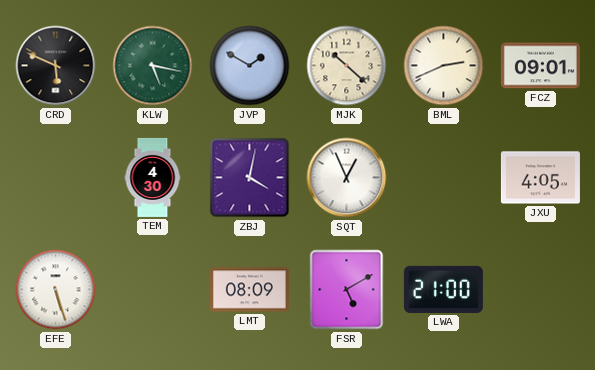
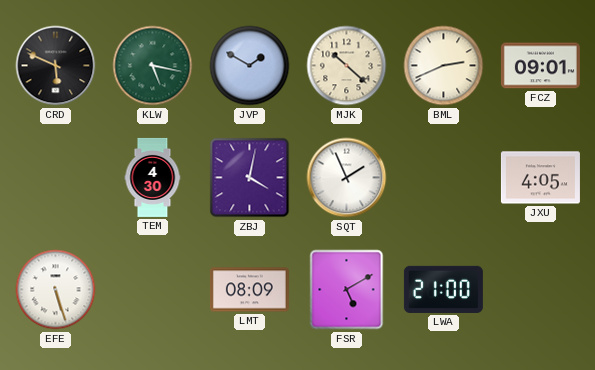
SQT: 12:56 -> 1:56
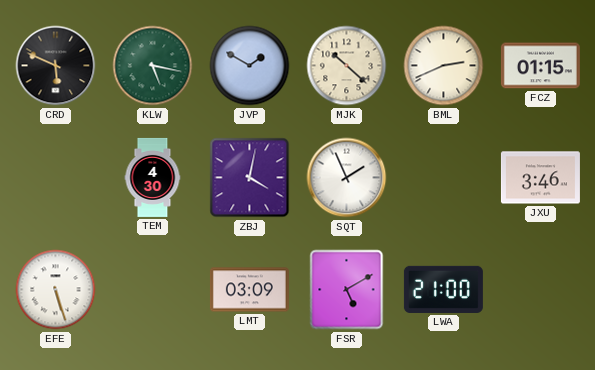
FCZ: 09:01 -> 01:15
JXU: 4:05 -> 3:46
LMT: 08:09 -> 03:09
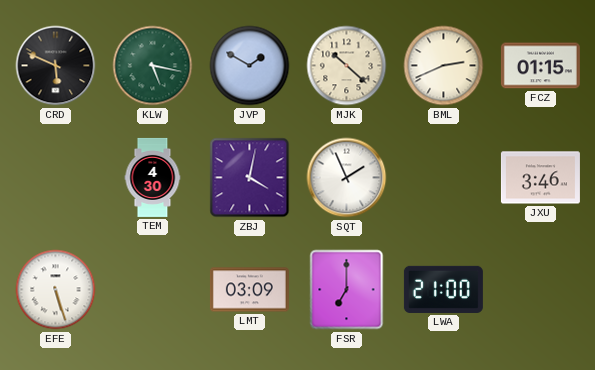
FSR: 5:10 -> 7:00
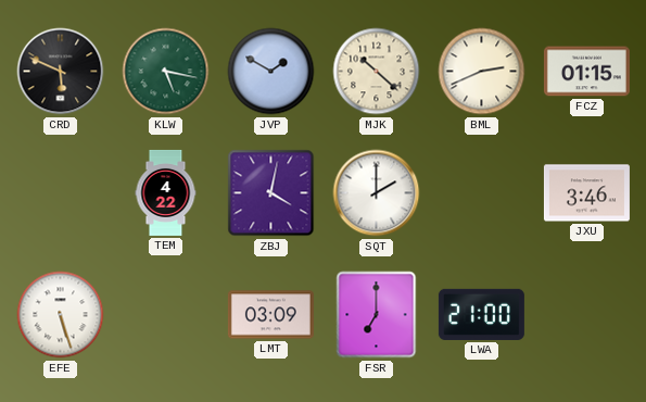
TEM: 4:30 -> 4:22
SQT: 1:56 -> 2:00
